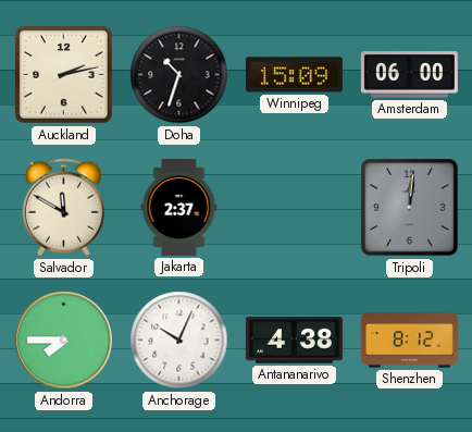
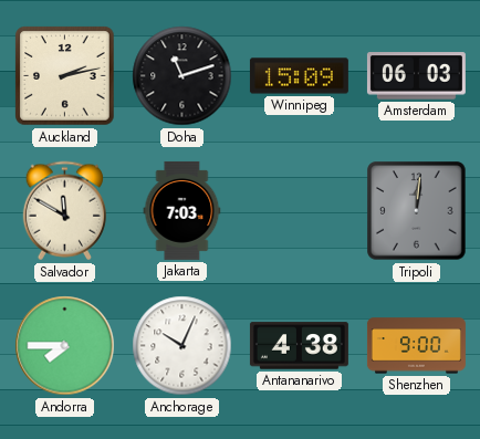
Doha: 10:33 -> 11:12
Amsterdam: 06:00 -> 06:03
Jakarta: 2:37 -> 7:03
Shenzhen: 8:12 -> 9:00
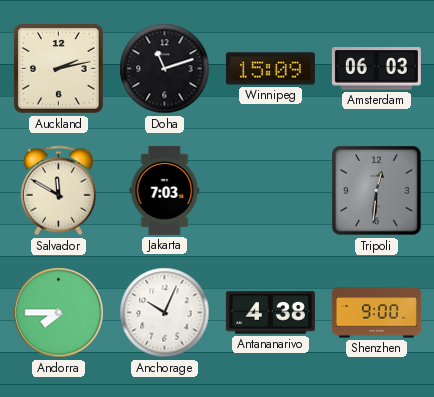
Tripoli: 12:01 -> 12:31
